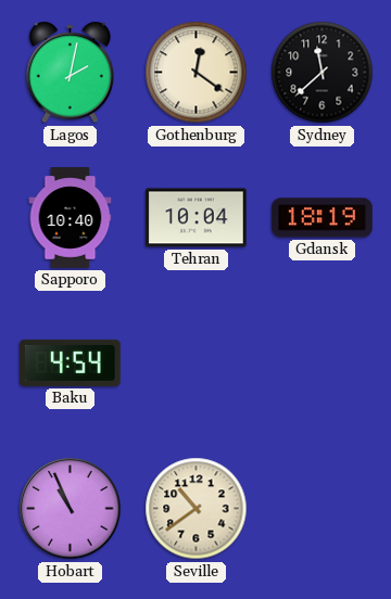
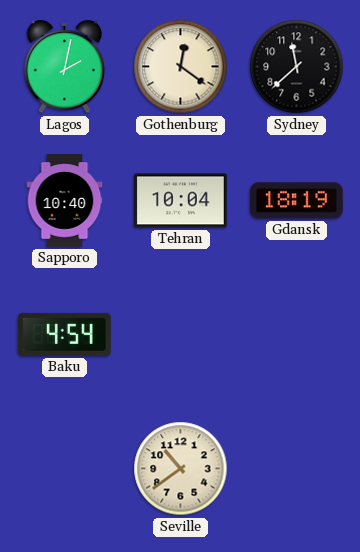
Hobart: 10:56 -> none
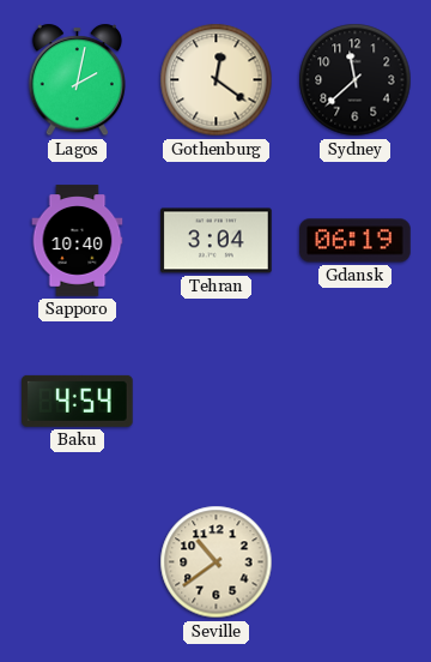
Tehran: 10:04 -> 3:04
Gdansk: 18:19 -> 06:19
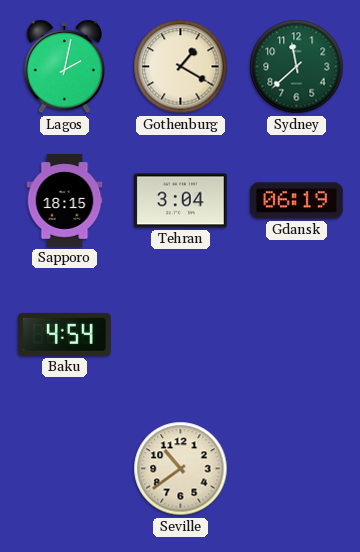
Gothenburg: 12:21 -> 1:20
Sydney dial: black -> green
Sapporo: 10:40 -> 18:15
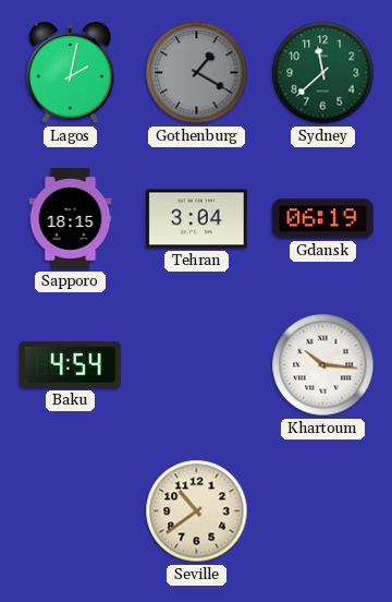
Gothenburg dial: cream -> grey
Khartoum: none -> 10:16
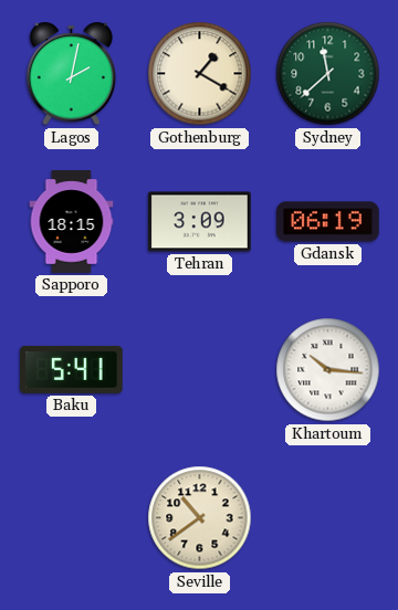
Gothenburg dial: grey -> cream
Tehran: 3:04 -> 3:09
Baku: 4:54 -> 5:41
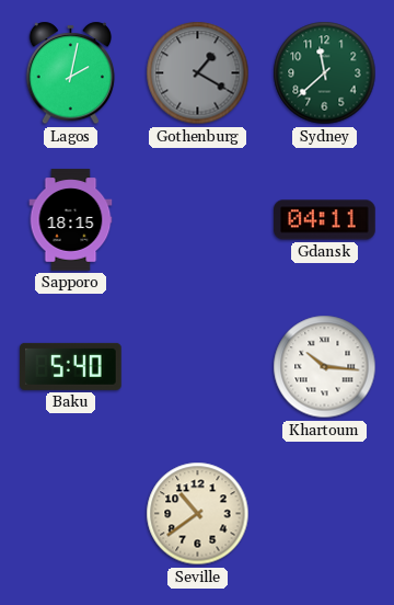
Gothenburg dial: cream -> grey
Tehran: 3:09 -> none
Gdansk: 06:19 -> 04:11
Baku: 5:41 -> 5:40
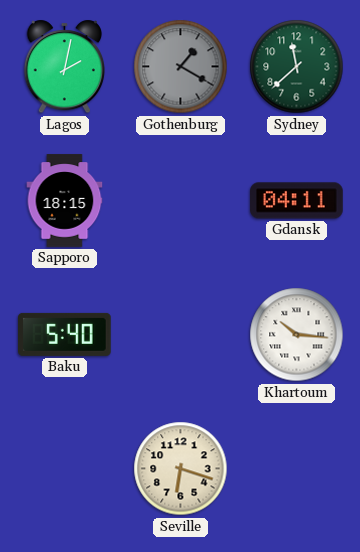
Seville: 10:39 -> 6:18
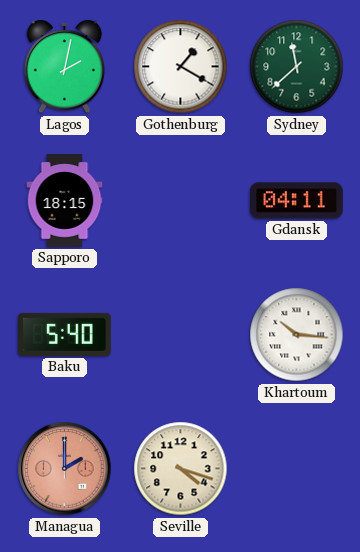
Gothenburg dial: grey -> white
Managua: none -> 2:00
Seville: 6:18 -> 4:18
